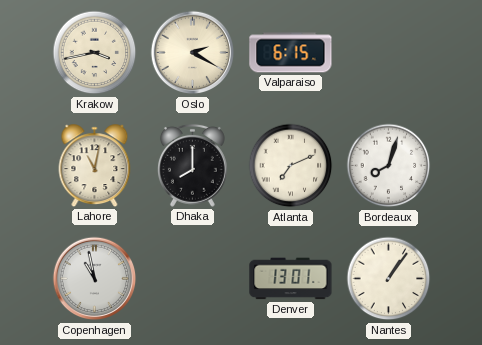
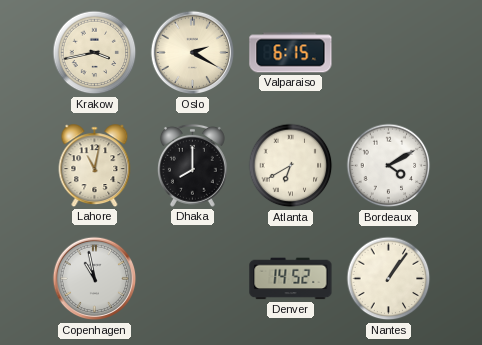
Atlanta: 7:11 -> 6:40
Bordeaux: 8:03 -> 4:10
Denver: 13:01 -> 14:52
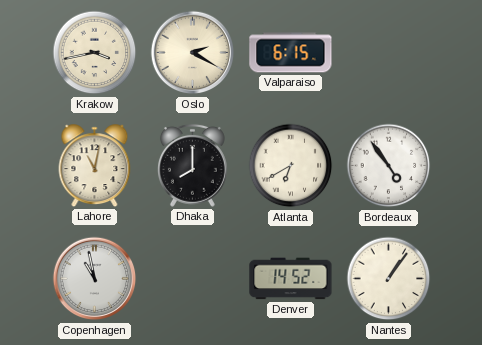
Bordeaux: 4:10 -> 4:54
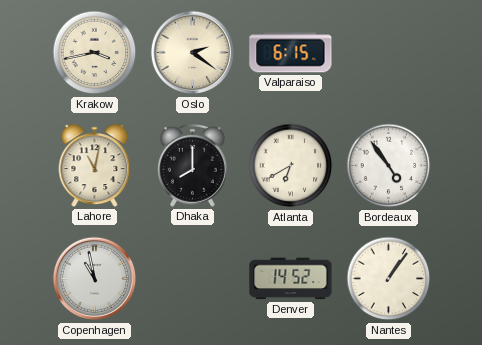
Oslo: 2:20 -> 2:21
